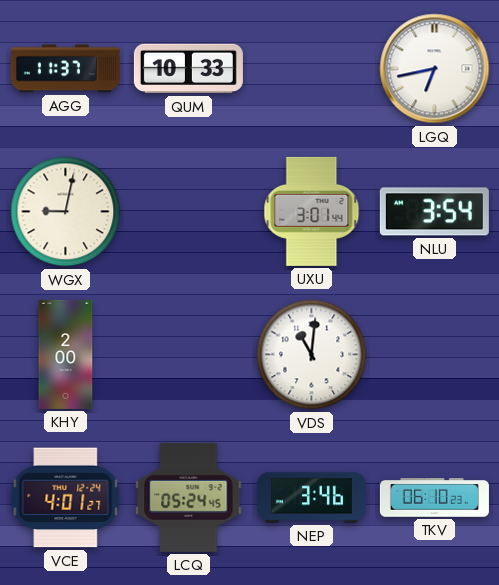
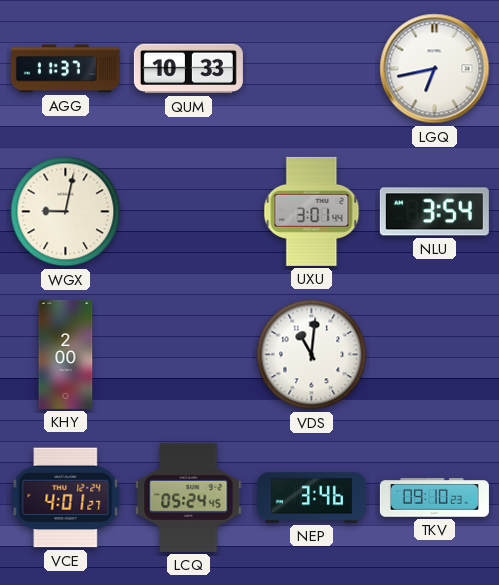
TKV: 06:10 -> 09:10
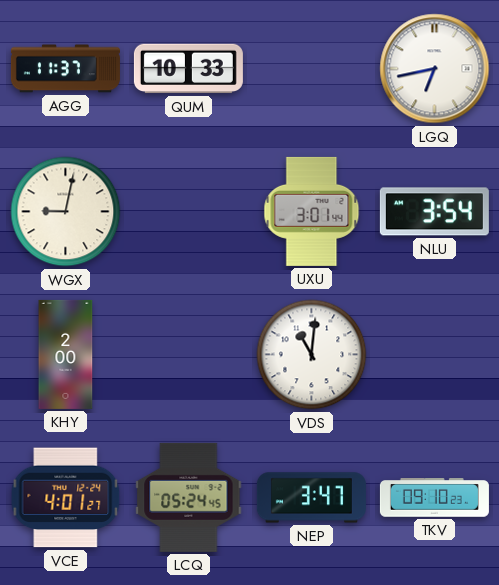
NEP: 3:46 -> 3:47
